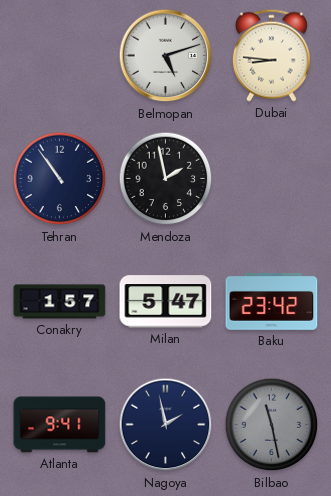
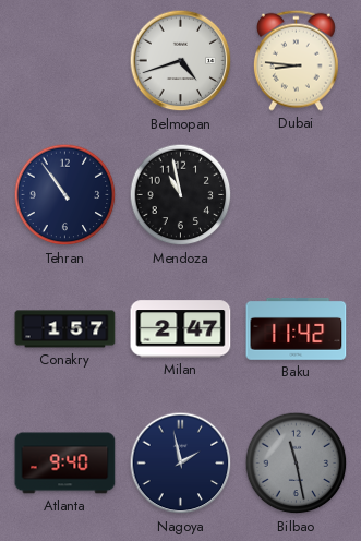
Belmopan: 5:12 -> 4:42
Mendoza: 1:58 -> 10:58
Milan: 5:47 -> 2:47
Baku: 23:42 -> 11:42
Atlanta: 9:41 -> 9:40
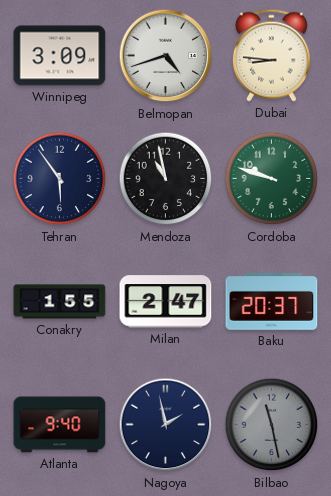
Winnipeg: none -> 3:09
Tehran: 10:54 -> 5:54
Cordoba: none -> 9:48
Conakry: 1:57 -> 1:55
Baku: 11:42 -> 20:37
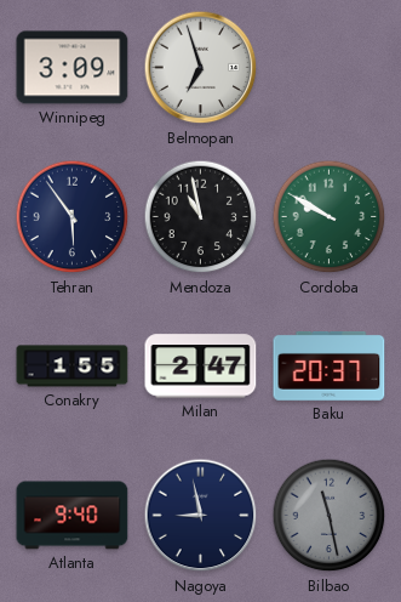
Belmopan: 4:42 -> 6:57
Dubai: 8:46 -> none
Cordoba: 9:48 -> 9:50
Nagoya: 1:58 -> 8:58
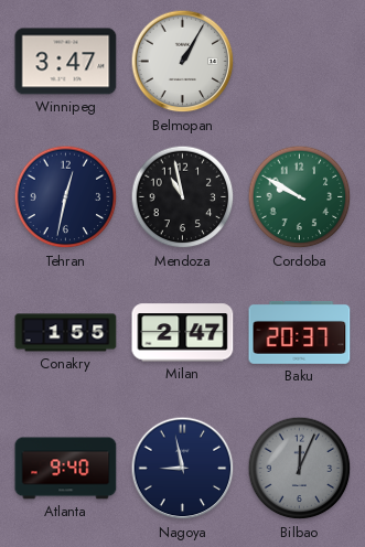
Winnipeg: 3:09 -> 3:47
Belmopan: 6:57 -> 1:05
Tehran: 5:54 -> 12:32
Bilbao: 11:28 -> 12:04
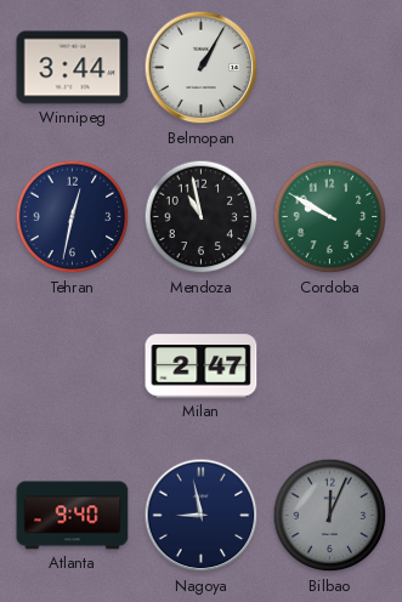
Winnipeg: 3:47 -> 3:44
Conakry: 1:55 -> none
Baku: 20:37 -> none
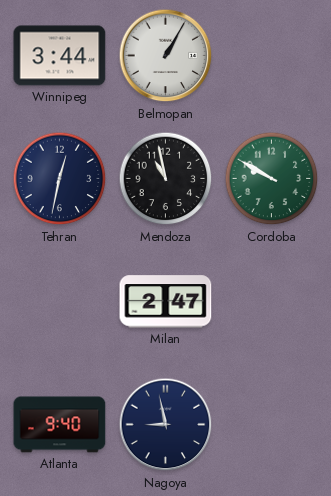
Bilbao: 12:04 -> none
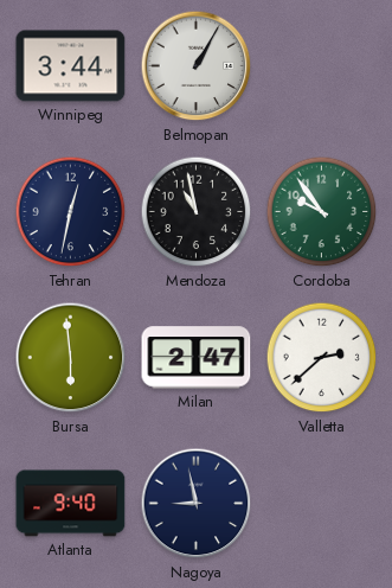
Cordoba: 9:50 -> 9:54
Bursa: none -> 5:59
Valletta: none -> 2:38
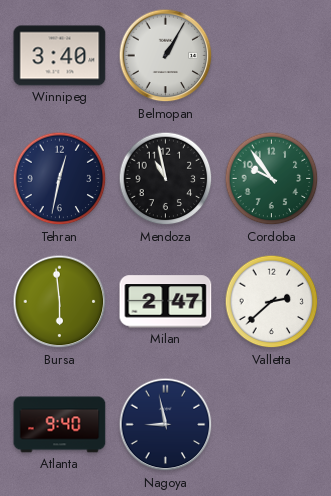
Winnipeg: 3:44 -> 3:40
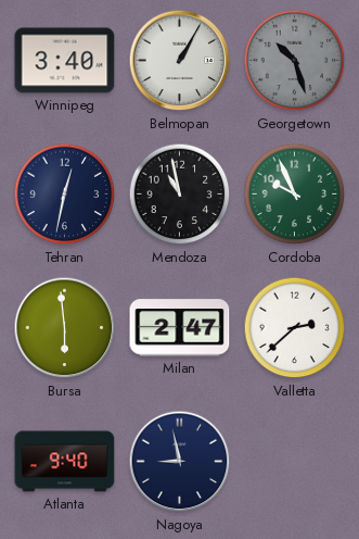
Georgetown: none -> 10:27
Cordoba: 9:54 -> 9:56
